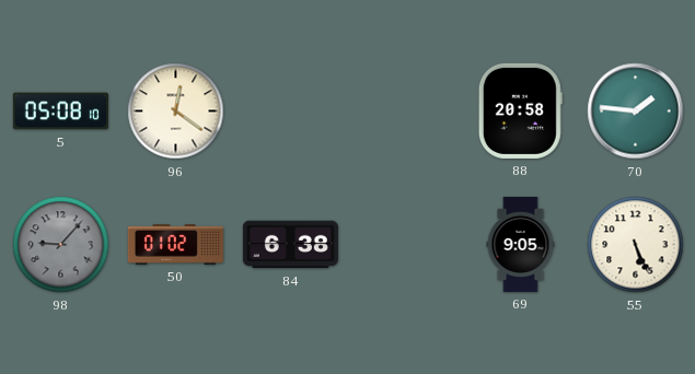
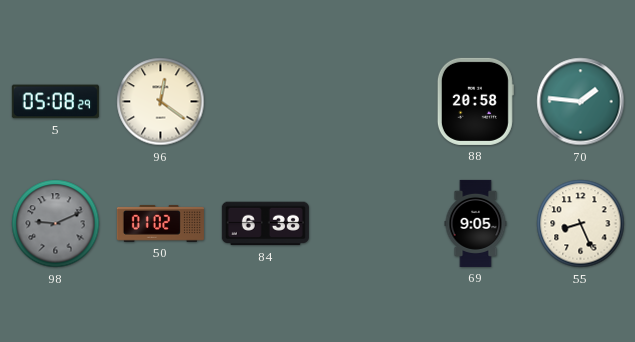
5: 05:08:10 -> 05:08:29
98: 9:07 -> 9:11
55: 5:26 -> 8:26
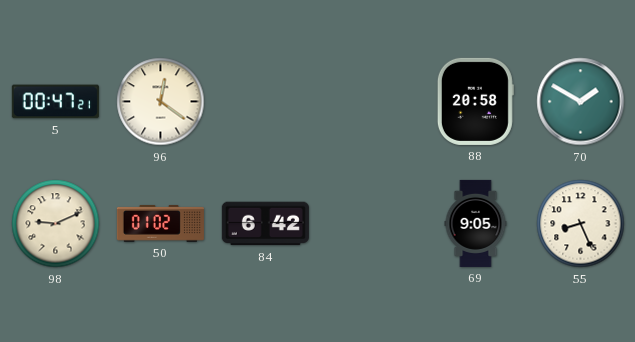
5: 05:08 -> 00:47
70: 1:46 -> 1:50
98 dial: grey -> cream
84: 6:38 -> 6:42
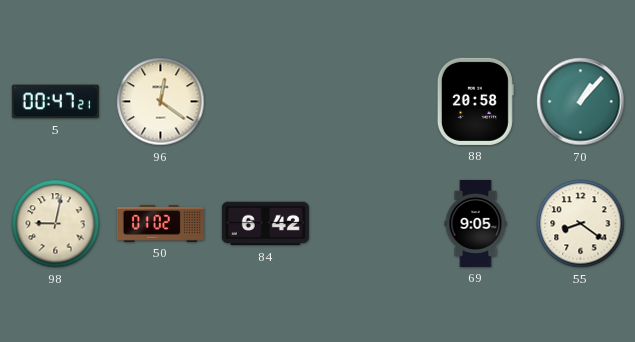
70: 1:50 -> 1:07
98: 9:11 -> 9:02
55: 8:26 -> 8:21
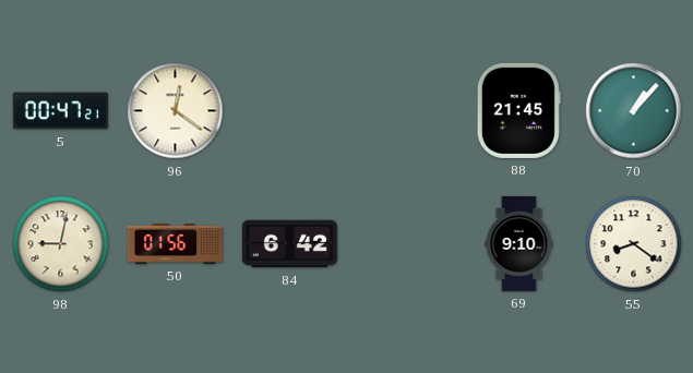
88: 20:58 -> 21:45
50: 01:02 -> 01:56
69: 9:05 -> 9:10
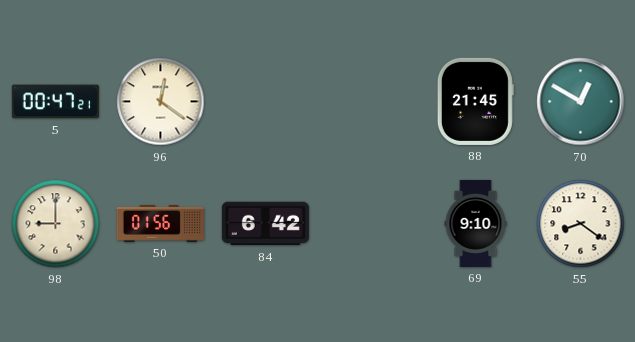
70: 1:07 -> 12:50
98: 9:02 -> 9:00
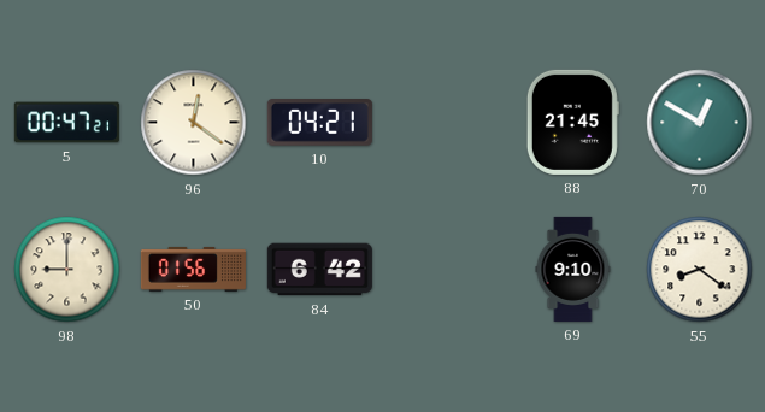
10: none -> 04:21
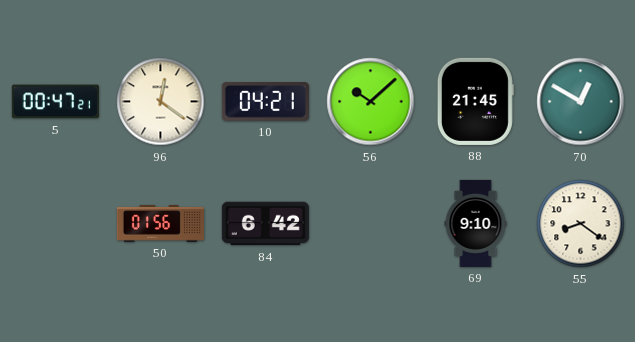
56: none -> 10:08
98: 9:00 -> none
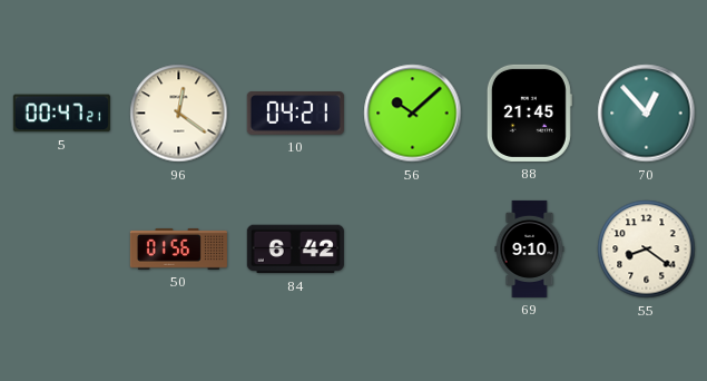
70: 12:50 -> 12:53
